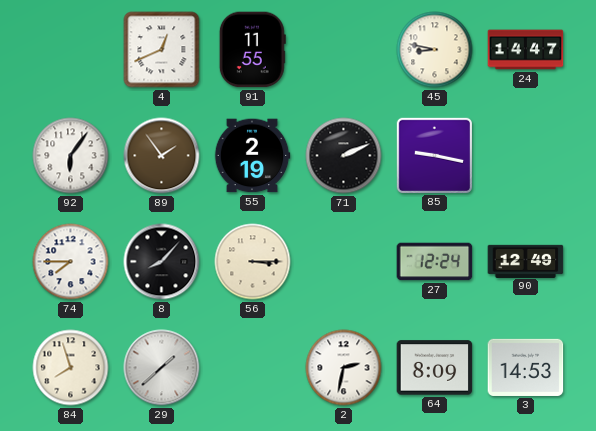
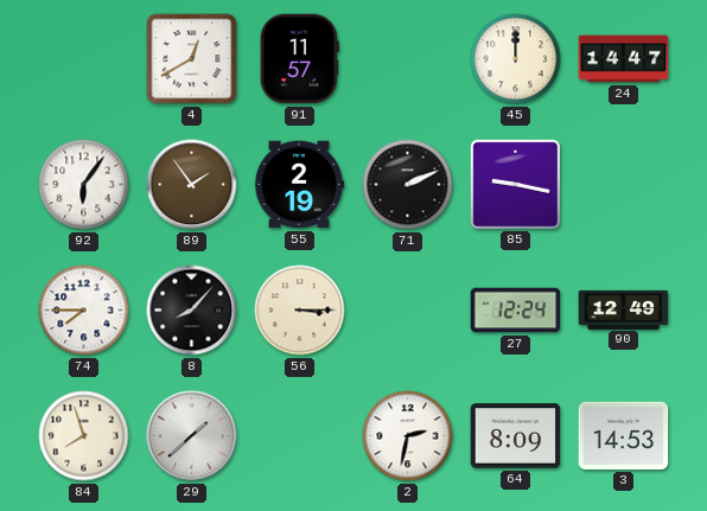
4: 12:41 -> 12:40
91: 11:55 -> 11:57
45: 8:47 -> 12:00
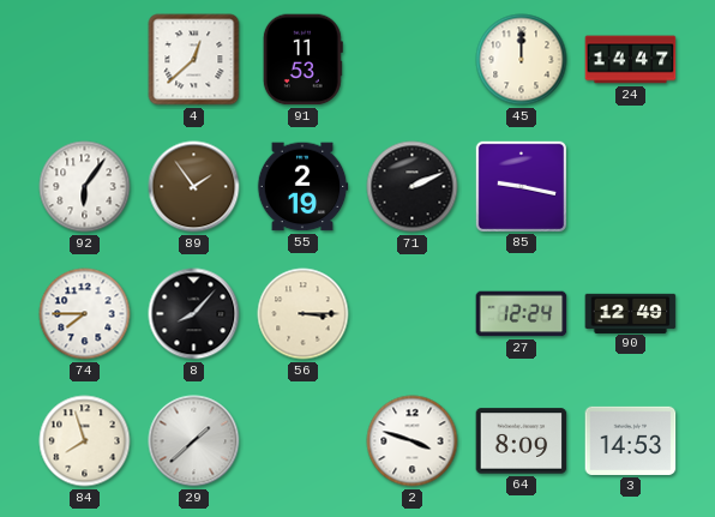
4: 12:40 -> 12:38
91: 11:57 -> 11:53
2: 2:32 -> 3:48
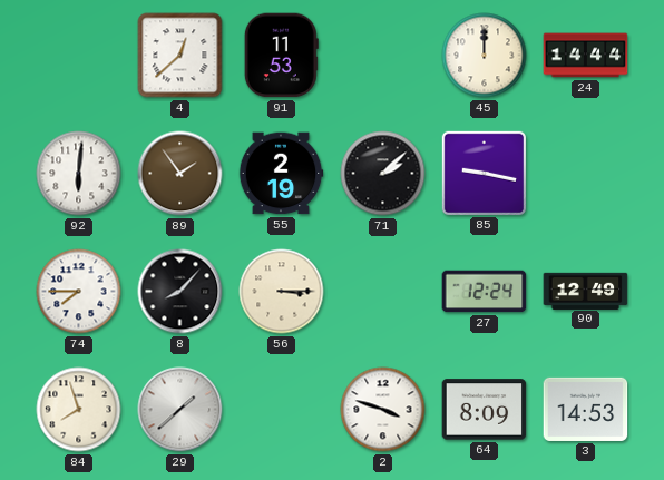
24: 14:47 -> 14:44
92: 6:06 -> 6:01
71: 2:11 -> 2:08
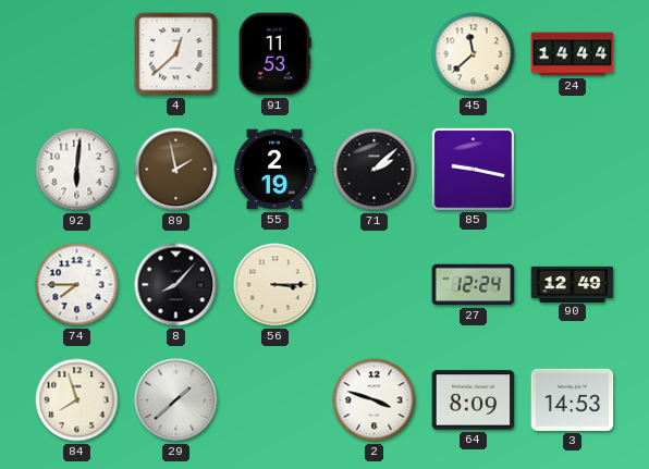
45: 12:00 -> 11:38
89: 1:54 -> 1:58
